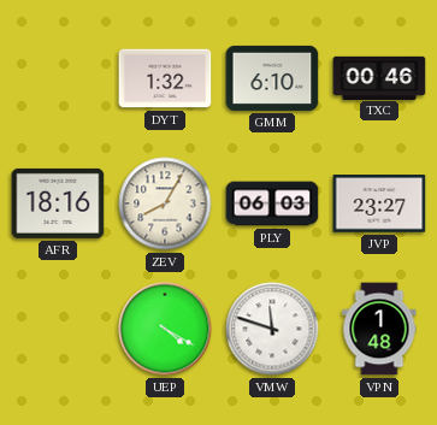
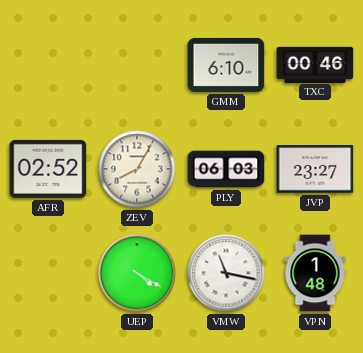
DYT: 1:32 -> none
AFR: 18:16 -> 02:52
VMW: 11:48 -> 11:17
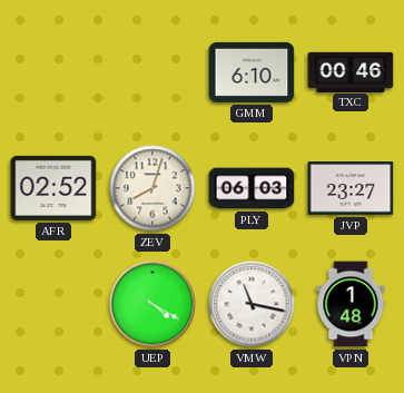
ZEV: 8:05 -> 8:03
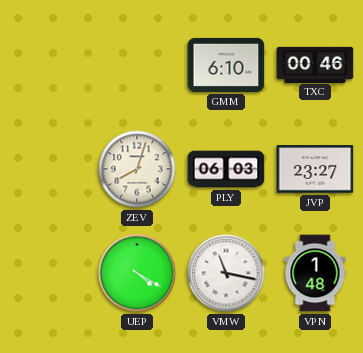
AFR: 02:52 -> none
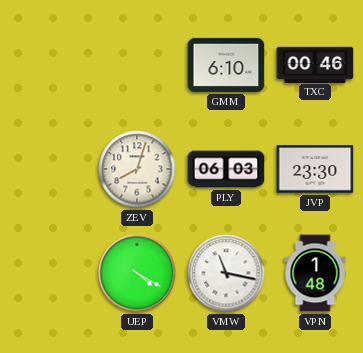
JVP: 23:27 -> 23:30
